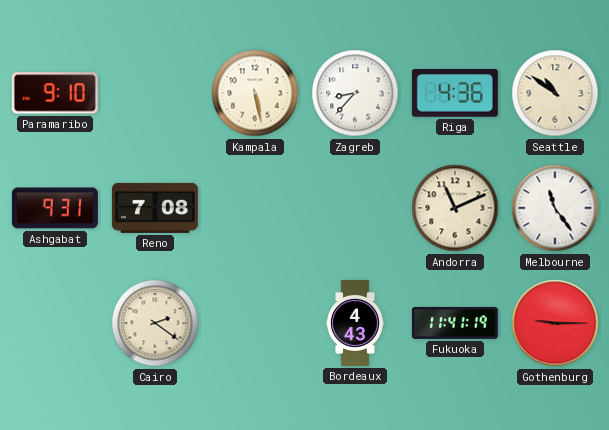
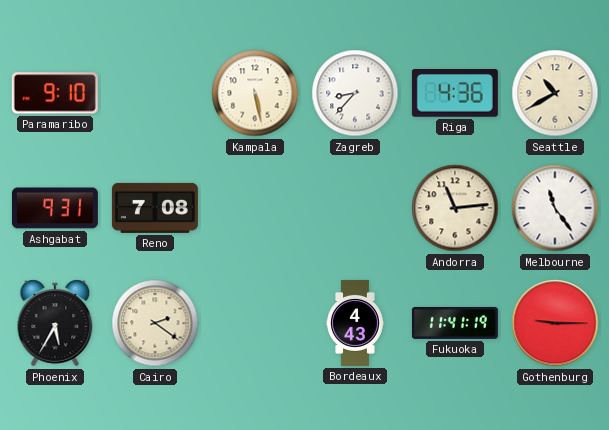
Seattle: 10:51 -> 10:40
Andorra: 11:11 -> 11:14
Phoenix: none -> 5:35
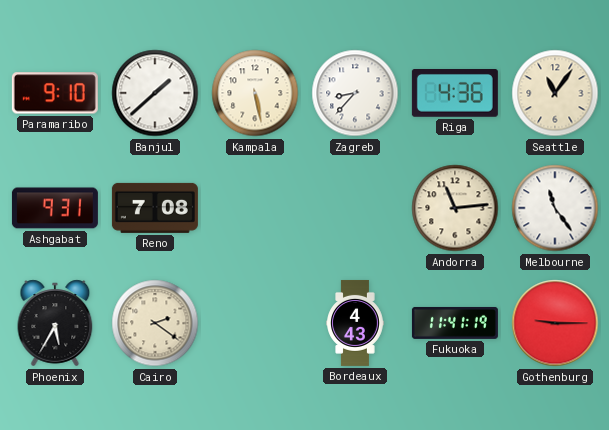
Banjul: none -> 1:38
Seattle: 10:40 -> 11:06
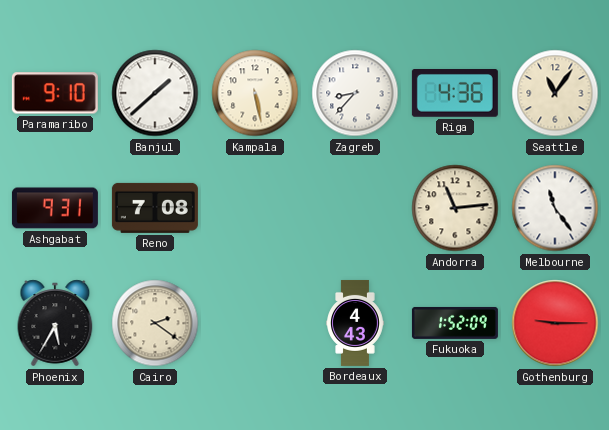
Fukuoka: 11:41 -> 1:52
